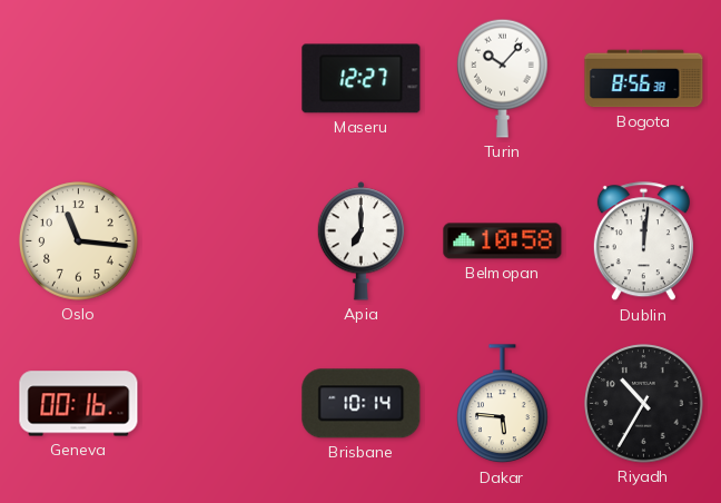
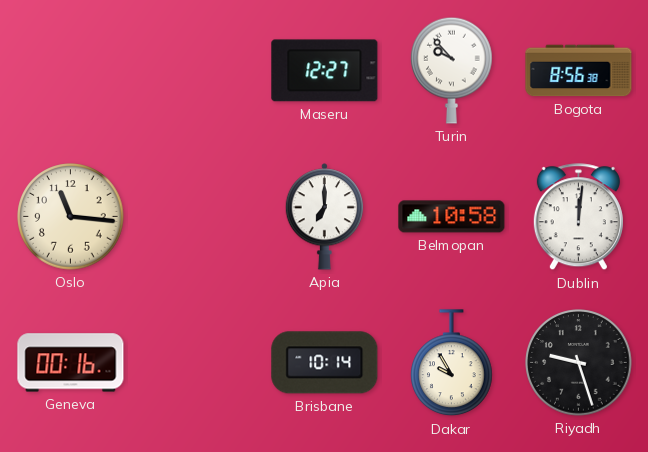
Turin: 10:07 -> 9:53
Dakar: 5:46 -> 9:55
Riyadh: 10:35 -> 9:27
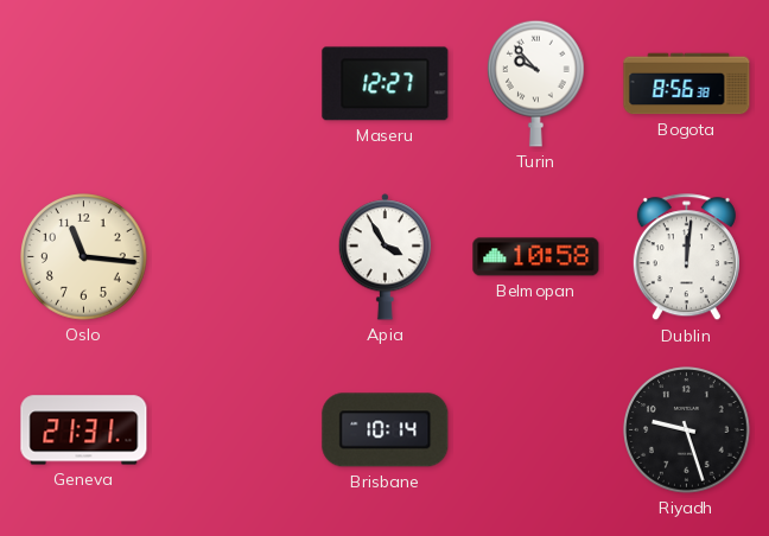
Apia: 7:00 -> 3:55
Geneva: 00:16 -> 21:31
Dakar: 9:55 -> none
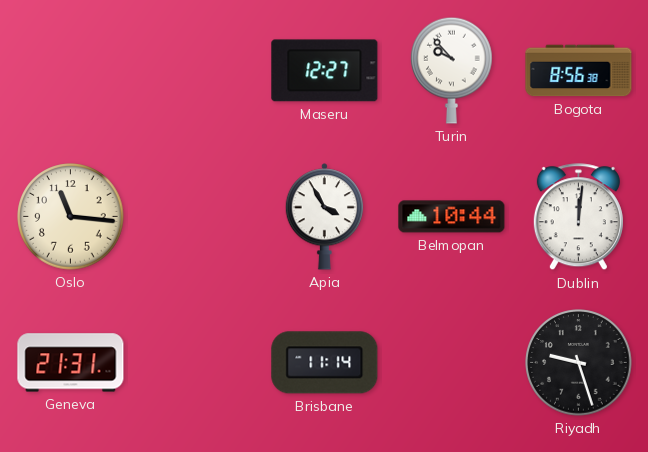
Belmopan: 10:58 -> 10:44
Brisbane: 10:14 -> 11:14
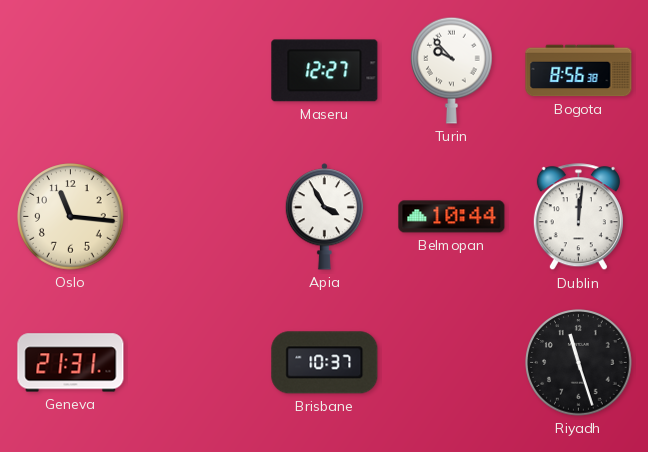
Brisbane: 11:14 -> 10:37
Riyadh: 9:27 -> 11:27
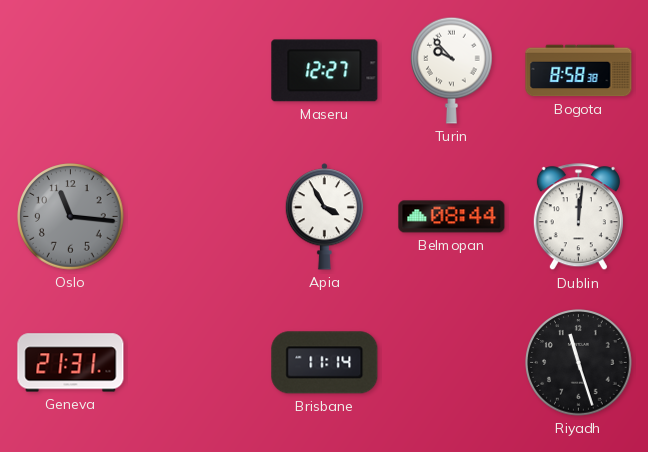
Bogota: 8:56 -> 8:58
Oslo dial: cream -> grey
Belmopan: 10:44 -> 08:44
Brisbane: 10:37 -> 11:14
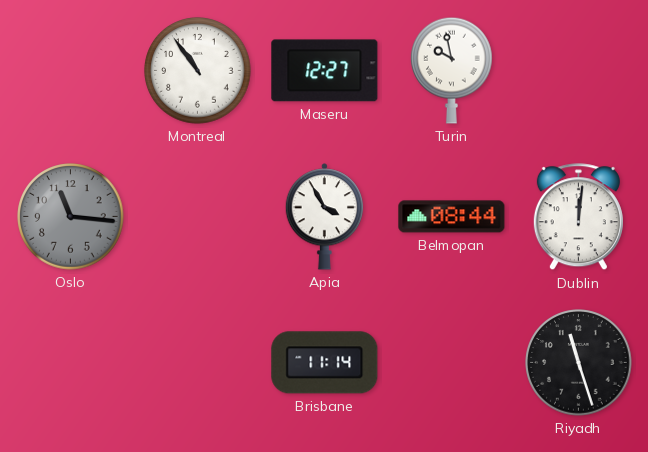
Montreal: none -> 10:54
Turin: 9:53 -> 9:58
Bogota: 8:58 -> none
Geneva: 21:31 -> none
